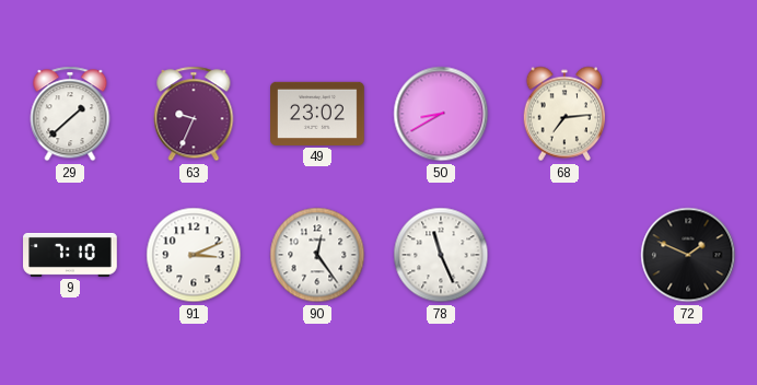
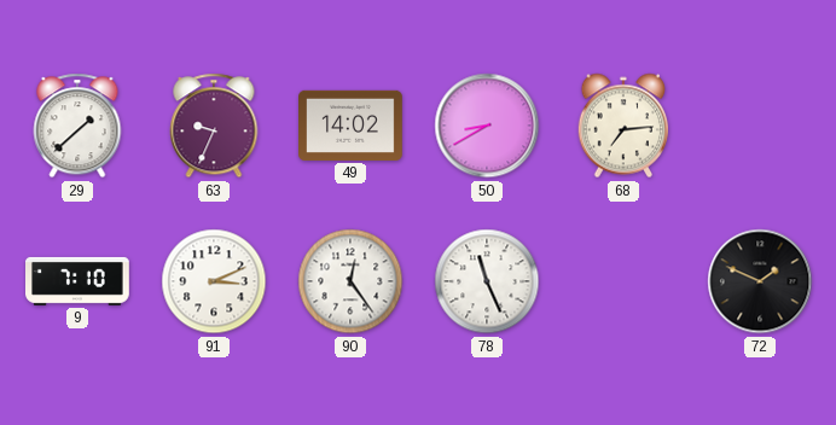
49: 23:02 -> 14:02
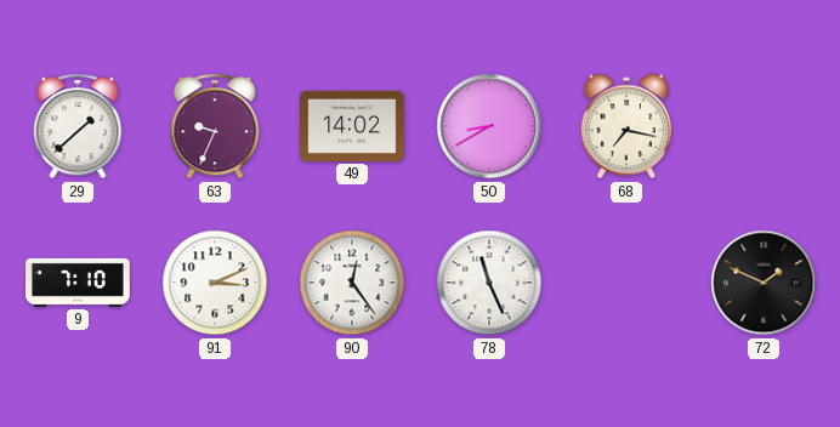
68: 7:14 -> 7:17
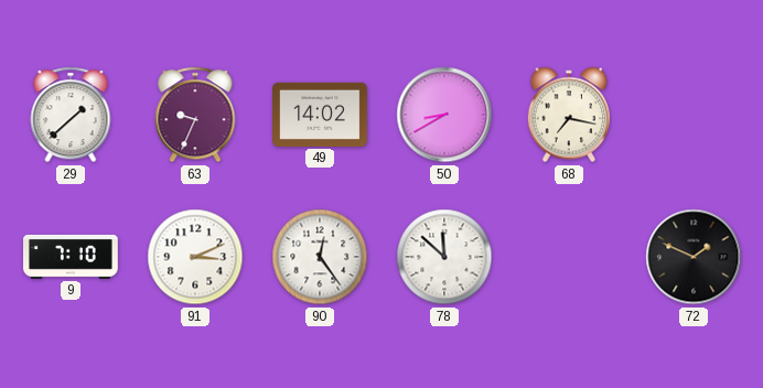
78: 11:26 -> 11:52
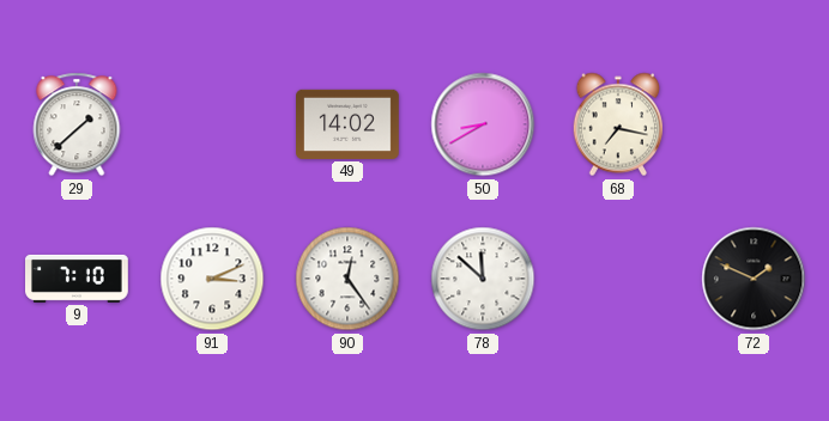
63: 9:34 -> none
